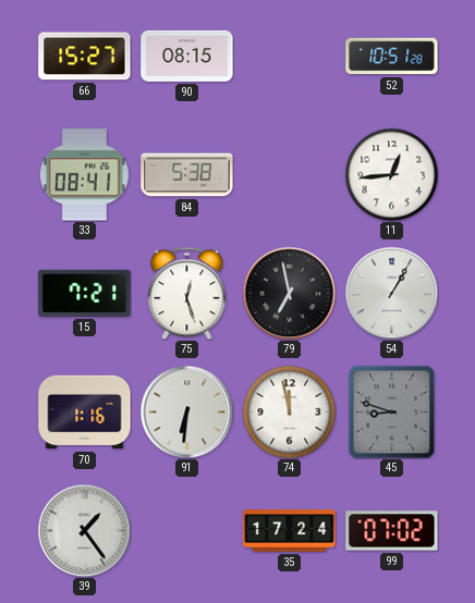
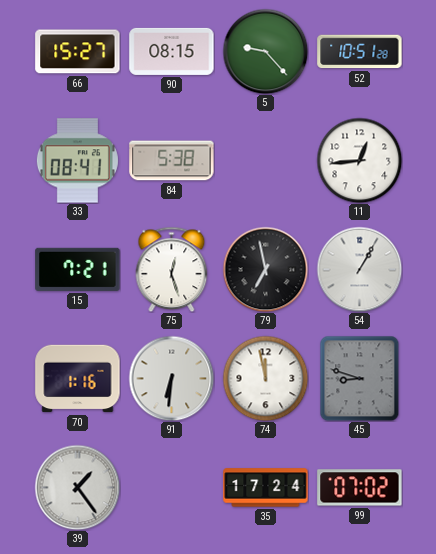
5: none -> 9:23
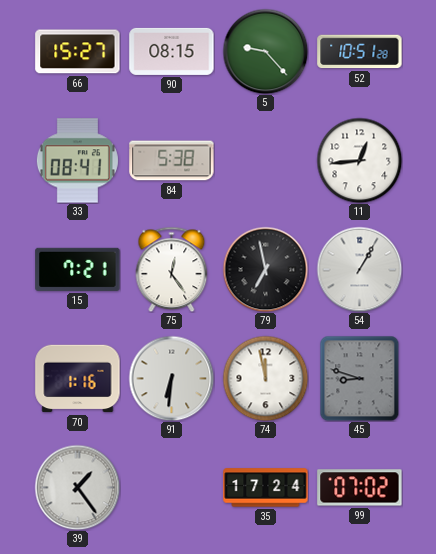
75: 12:27 -> 12:24
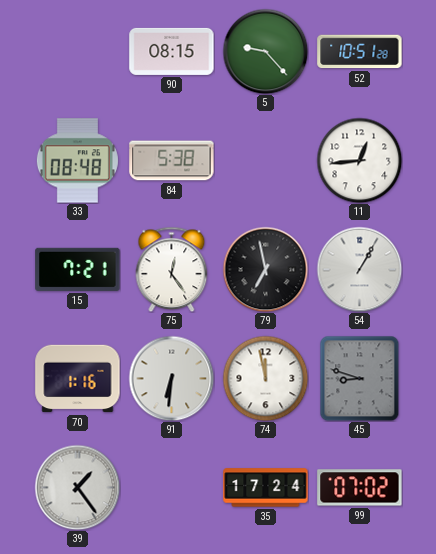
66: 15:27 -> none
33: 08:41 -> 08:48
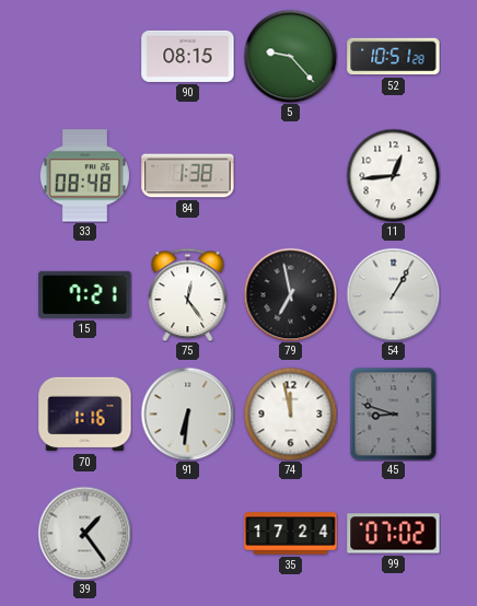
84: 5:38 -> 1:38
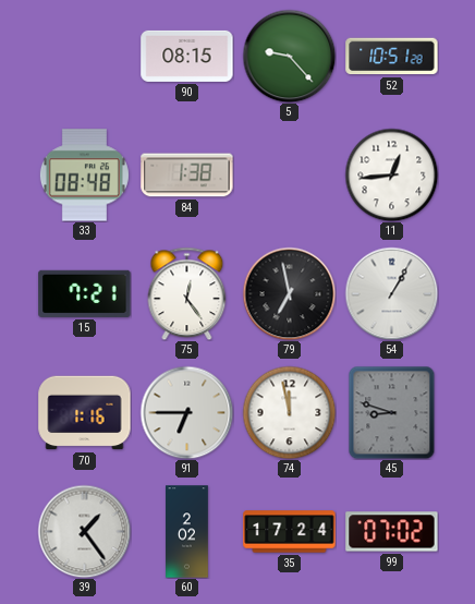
91: 6:31 -> 6:45
60: none -> 2:02
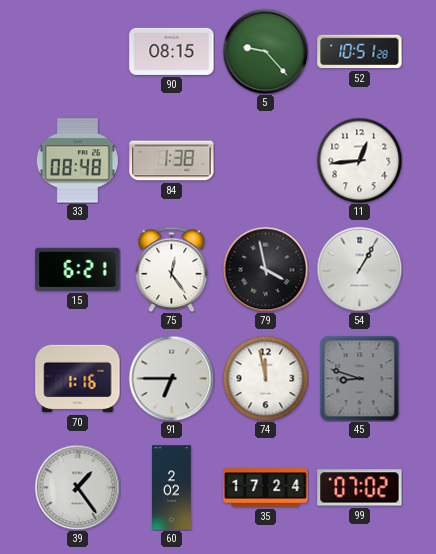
15: 7:21 -> 6:21
79: 6:58 -> 3:58
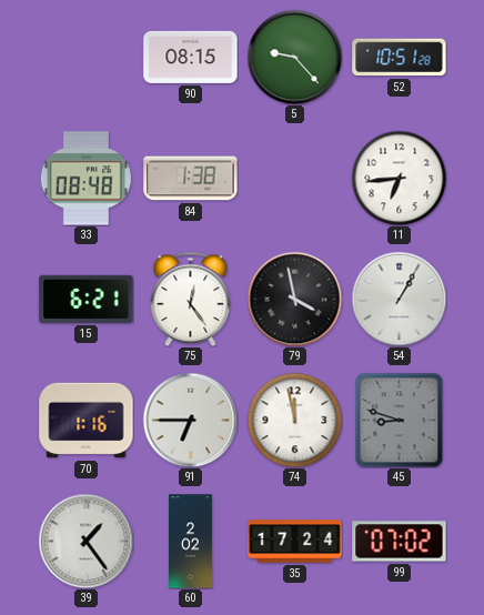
11: 12:44 -> 6:44
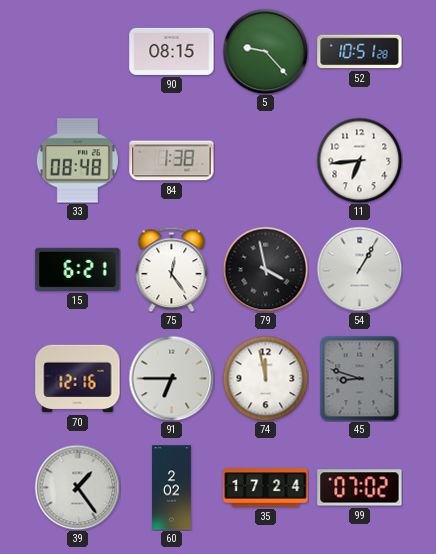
70: 1:16 -> 12:16
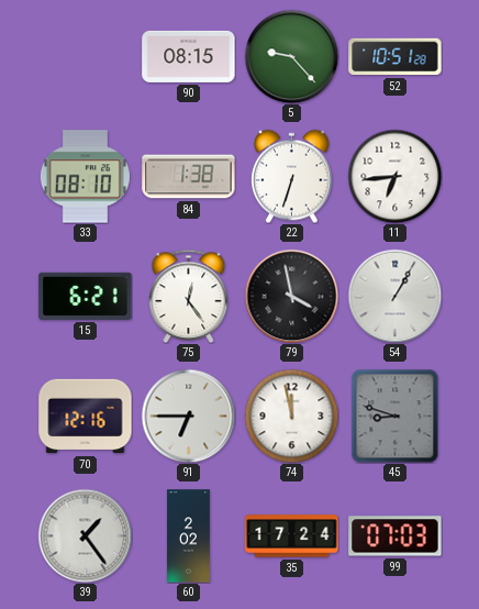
33: 08:48 -> 08:10
22: none -> 6:33
99: 07:02 -> 07:03
